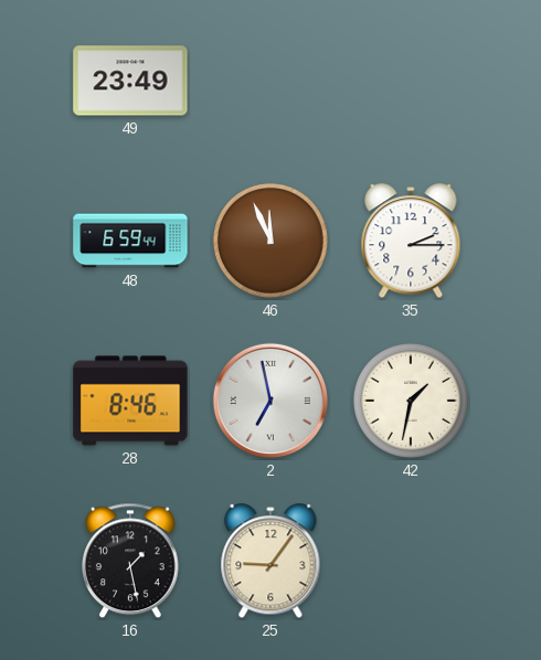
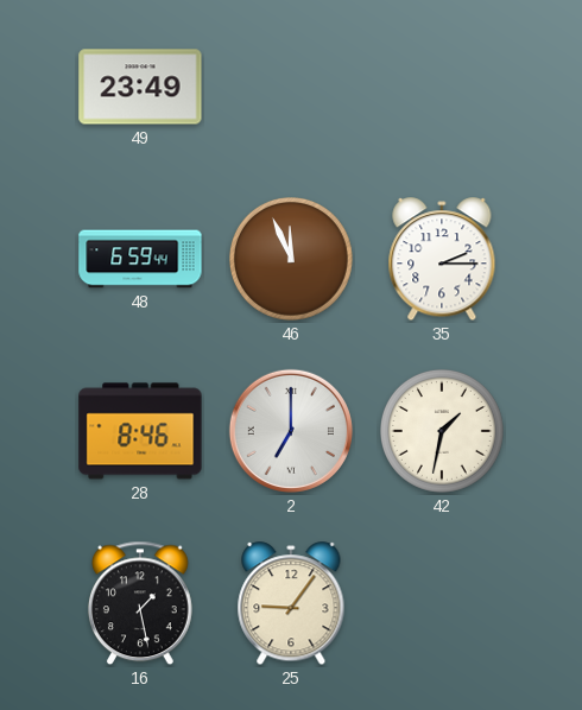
2: 6:58 -> 7:00
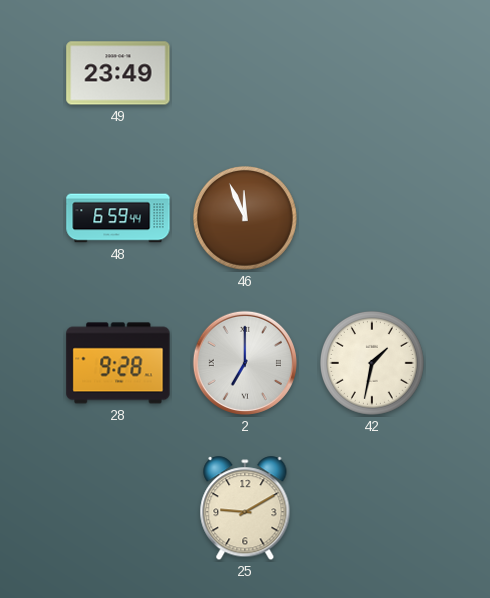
35: 2:15 -> none
28: 8:46 -> 9:28
16: 1:28 -> none
25: 9:06 -> 9:10
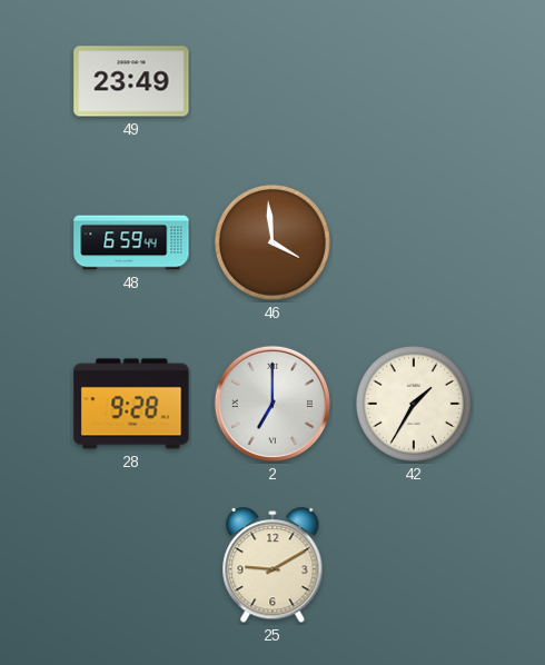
46: 11:56 -> 3:59
42: 1:32 -> 1:35
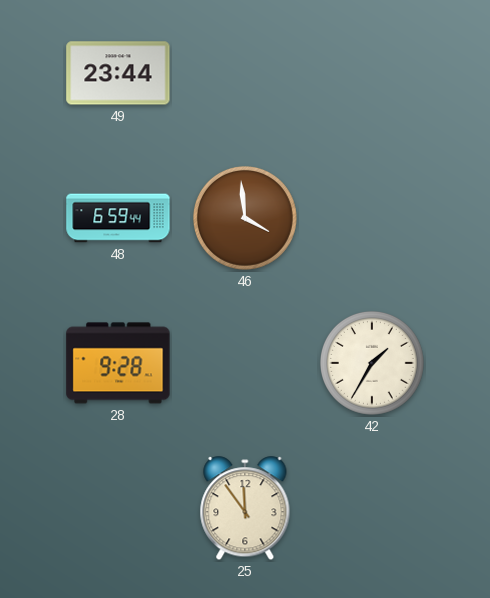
49: 23:49 -> 23:44
2: 7:00 -> none
25: 9:10 -> 11:54
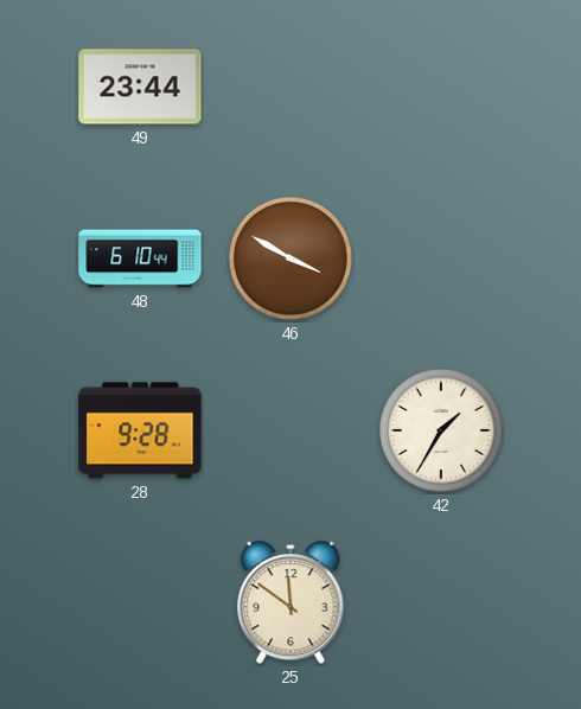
48: 6:59 -> 6:10
46: 3:59 -> 3:50
25: 11:54 -> 11:51
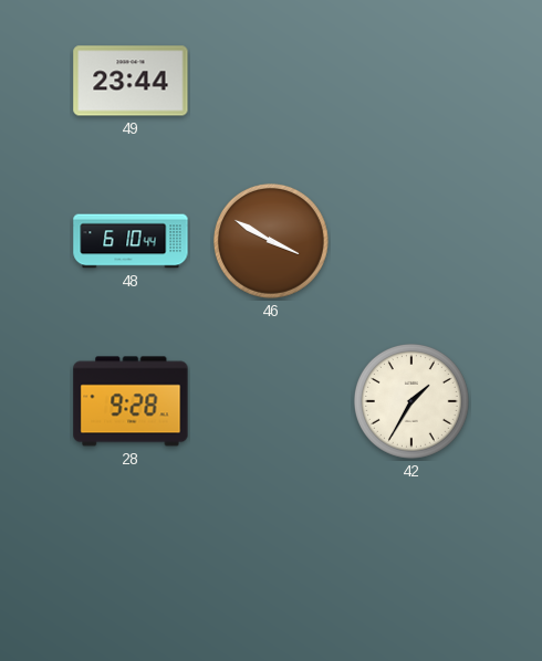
25: 11:51 -> none
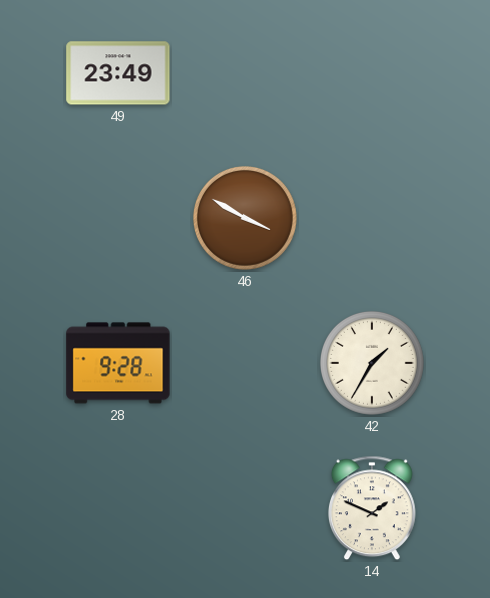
49: 23:44 -> 23:49
48: 6:10 -> none
14: none -> 1:49
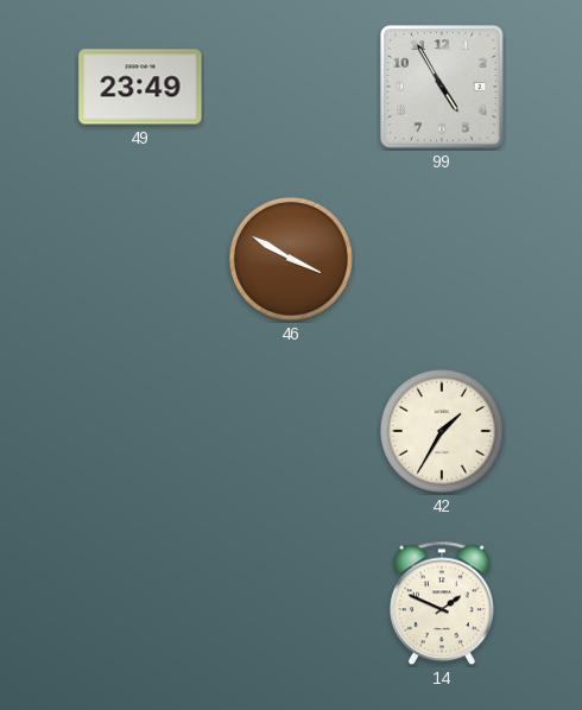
99: none -> 4:55
28: 9:28 -> none
